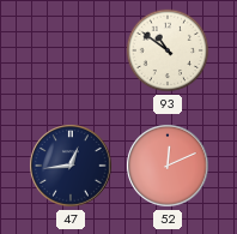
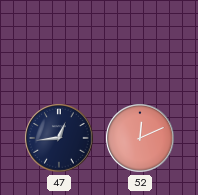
93: 10:51 -> none
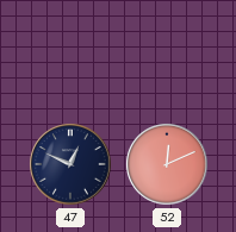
47: 12:44 -> 12:49
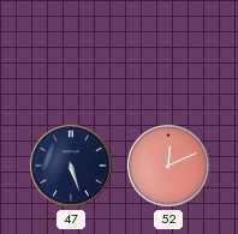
47: 12:49 -> 5:27
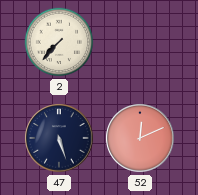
2: none -> 7:37
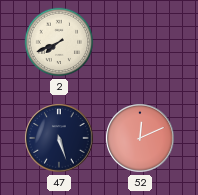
2: 7:37 -> 7:41
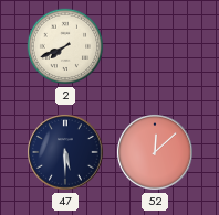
47: 5:27 -> 5:30
52: 12:11 -> 12:08
